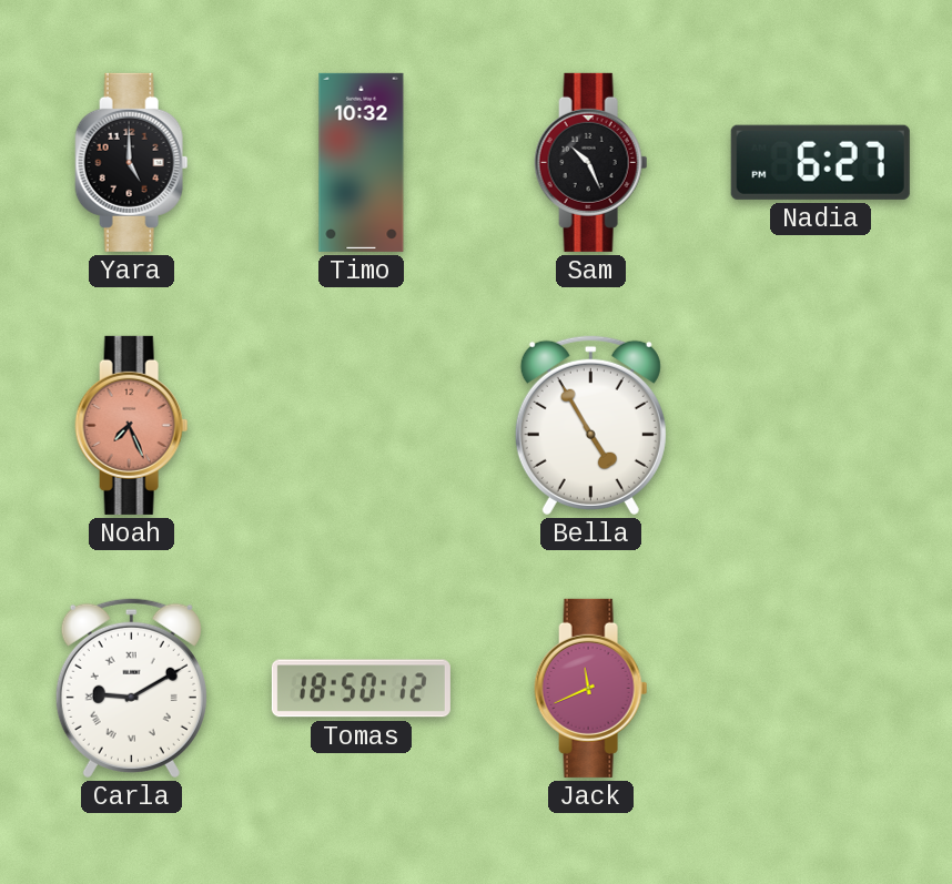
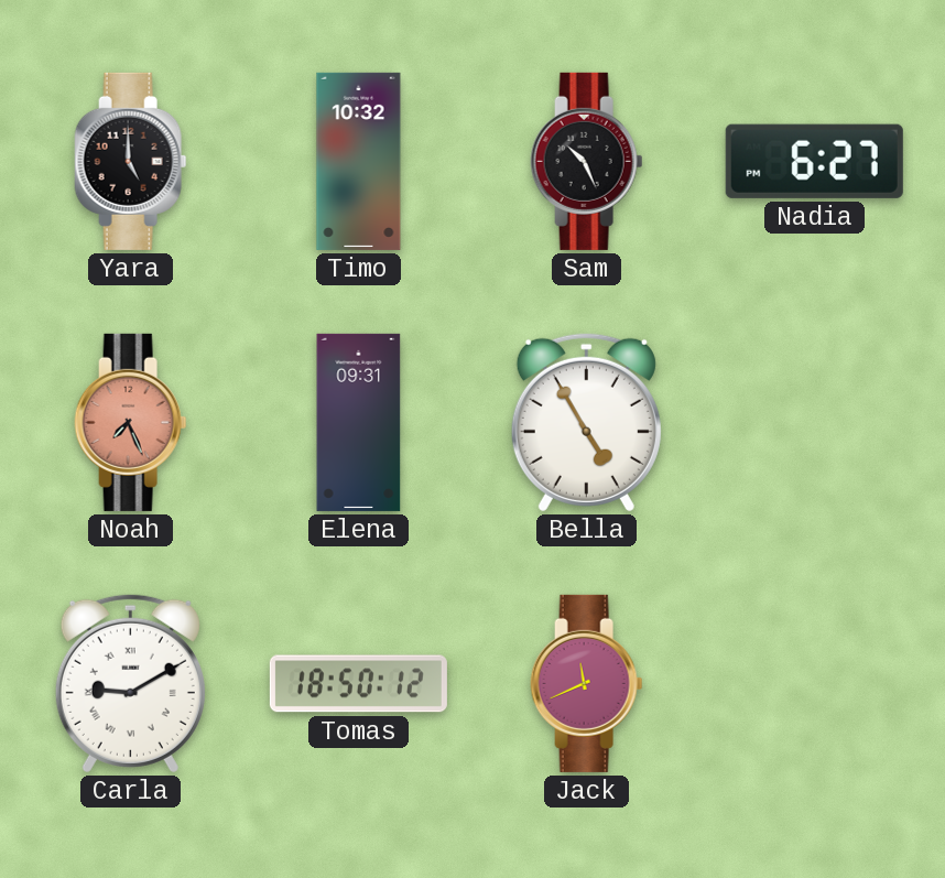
Elena: none -> 09:31
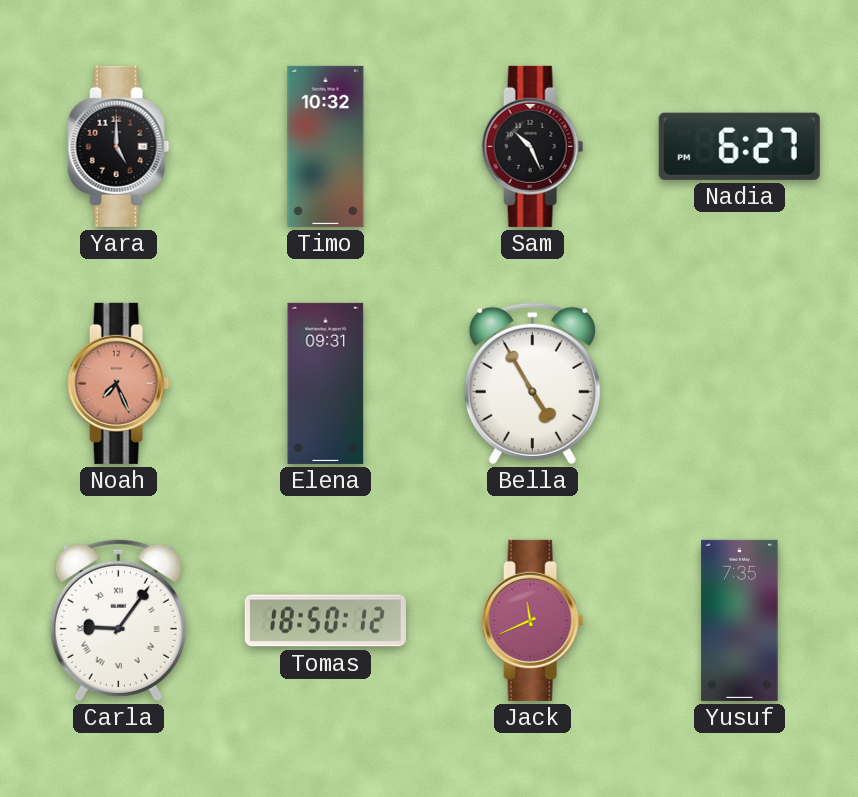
Carla: 9:10 -> 9:06
Yusuf: none -> 7:35
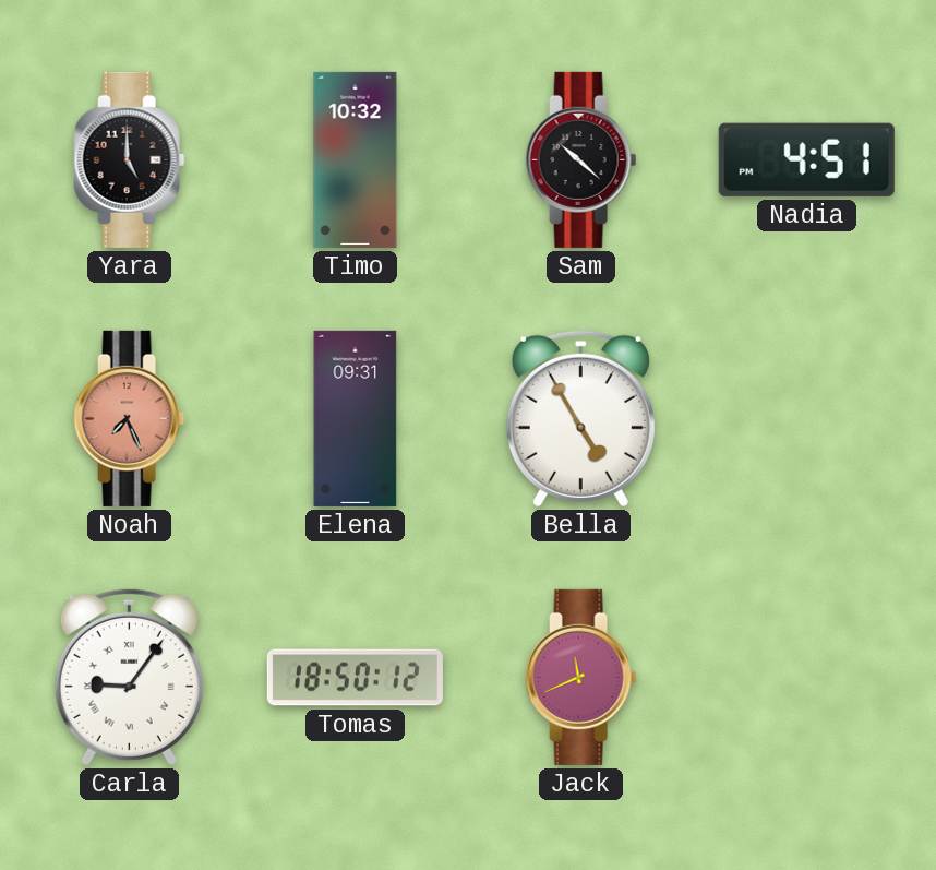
Sam: 10:26 -> 10:22
Nadia: 6:27 -> 4:51
Yusuf: 7:35 -> none
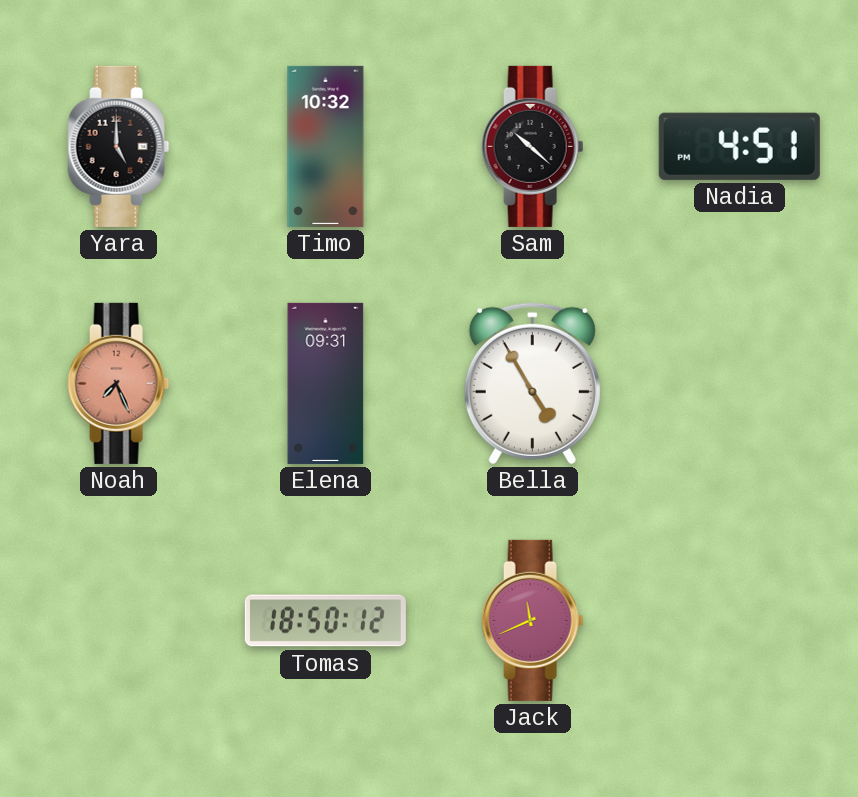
Carla: 9:06 -> none
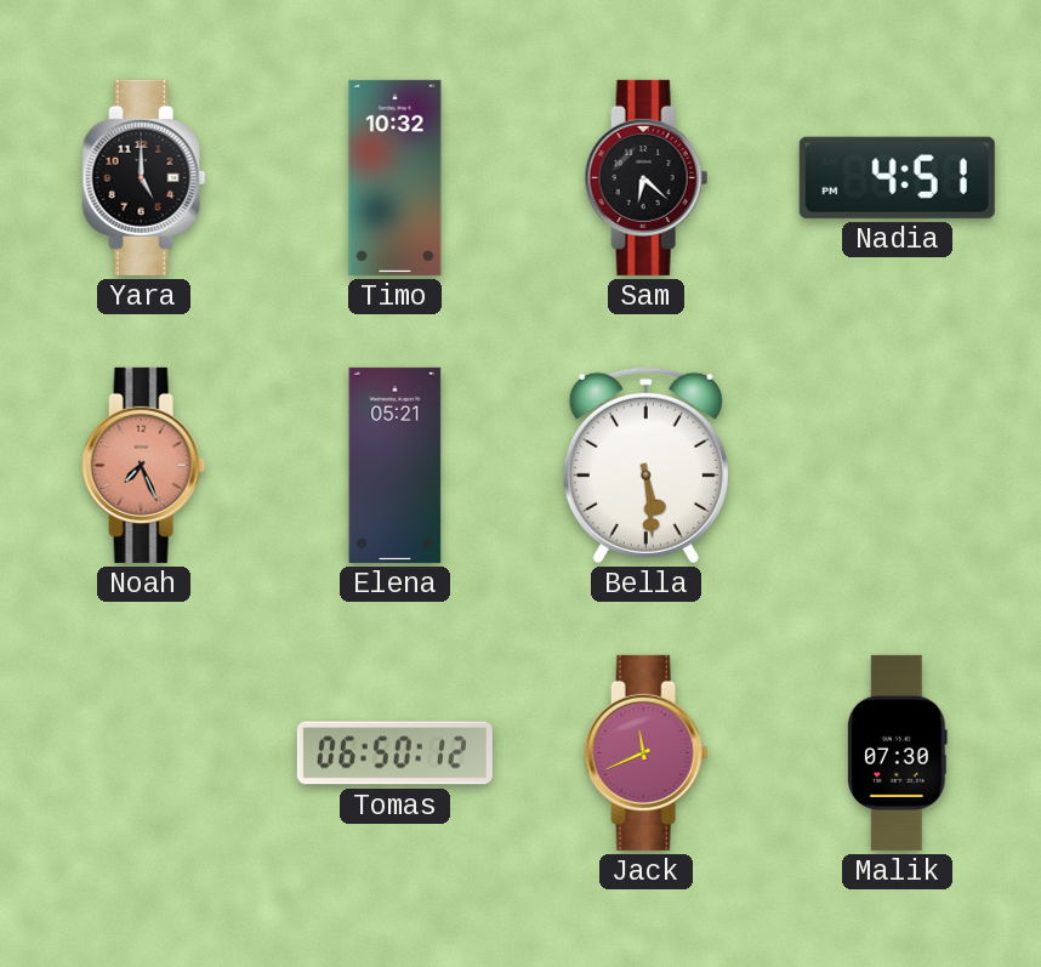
Sam: 10:22 -> 6:22
Elena: 09:31 -> 05:21
Bella: 4:55 -> 5:29
Tomas: 18:50 -> 06:50
Malik: none -> 07:30
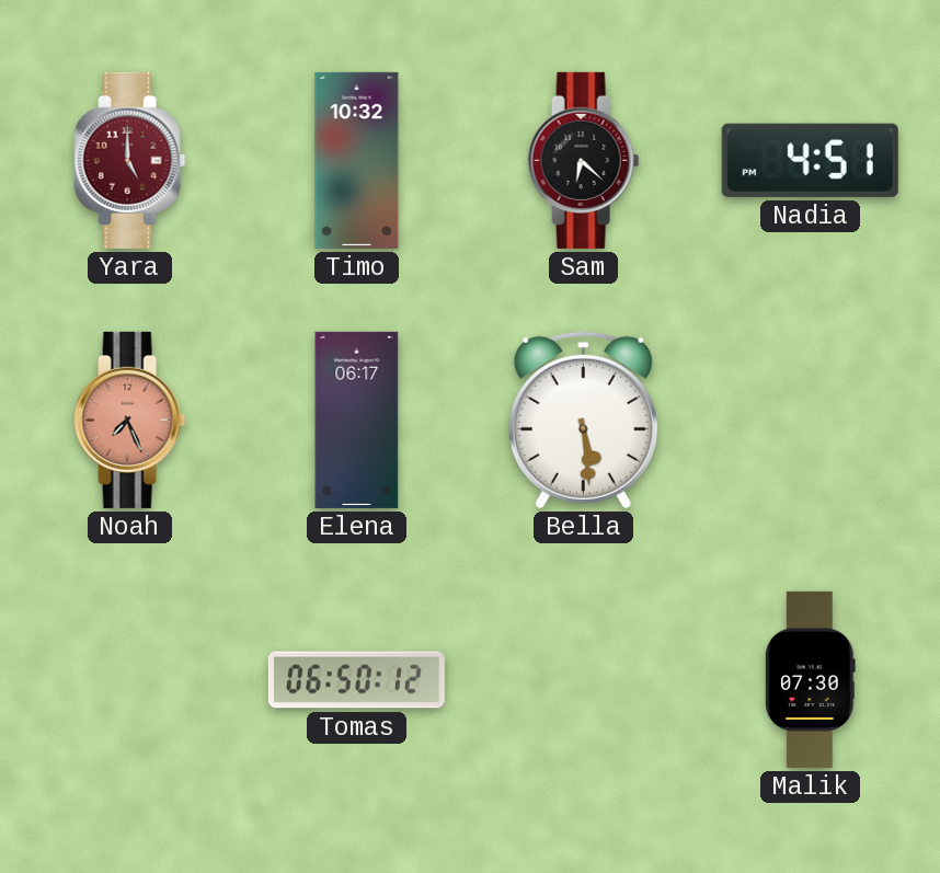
Yara dial: black -> burgundy
Elena: 05:21 -> 06:17
Jack: 11:41 -> none
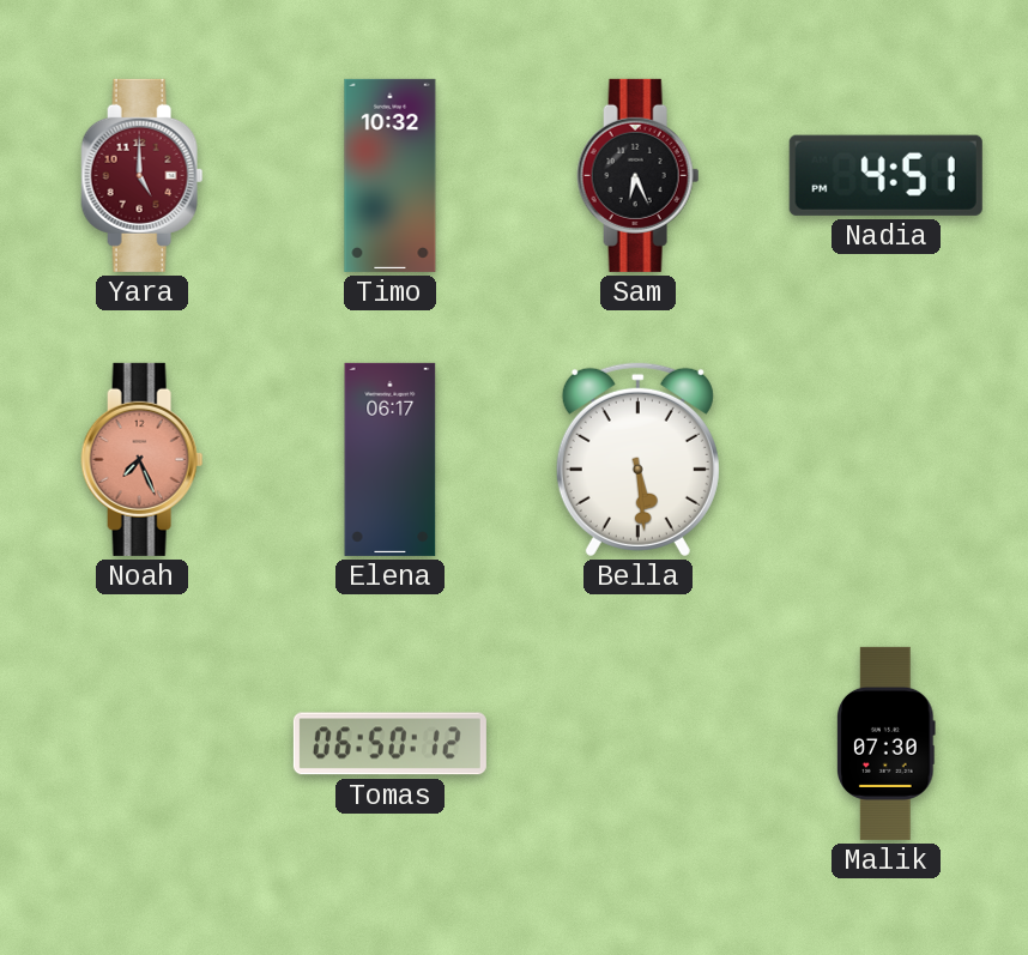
Sam: 6:22 -> 6:26
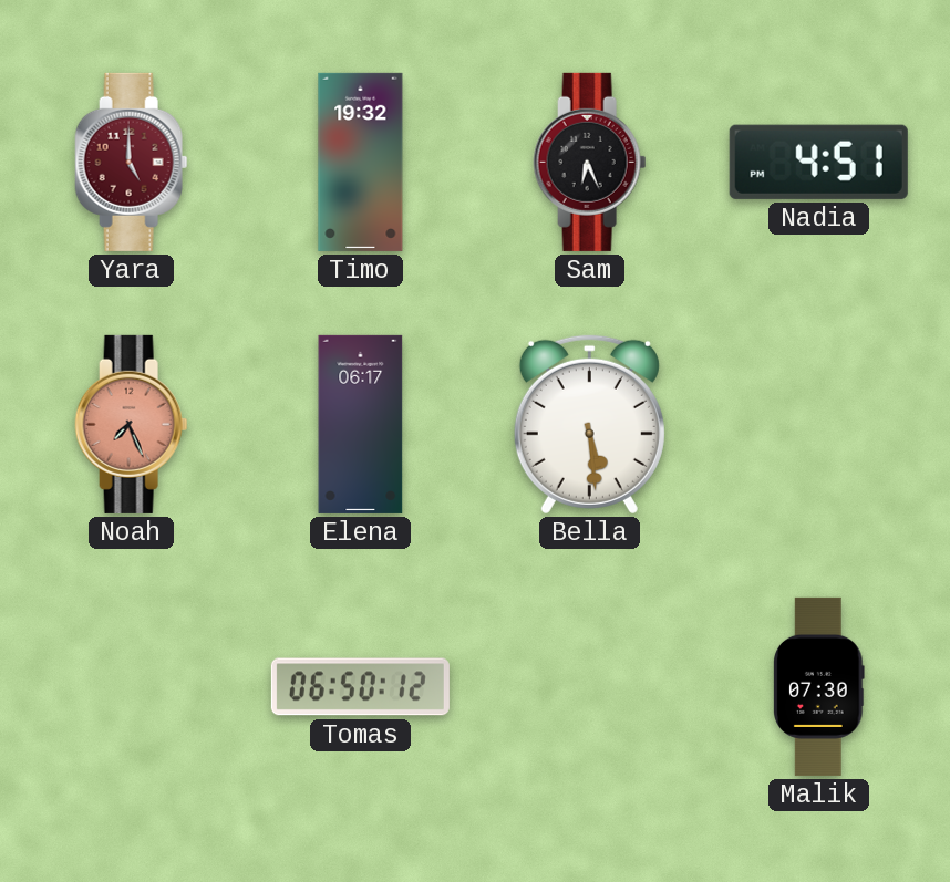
Timo: 10:32 -> 19:32
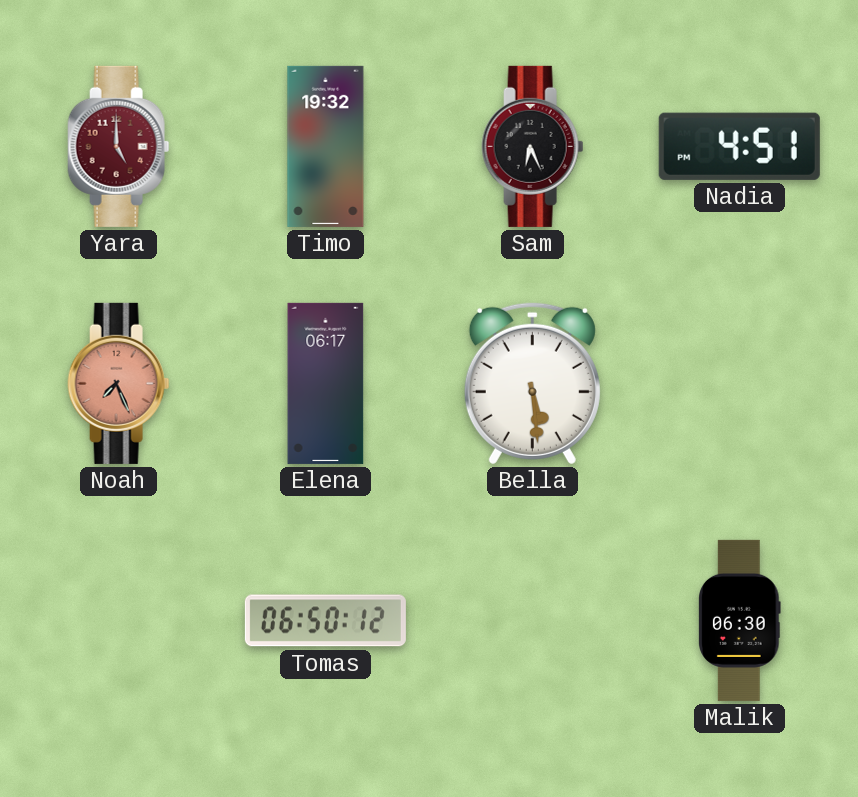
Malik: 07:30 -> 06:30
